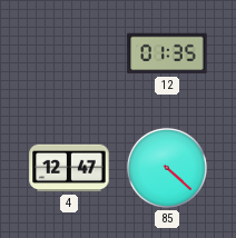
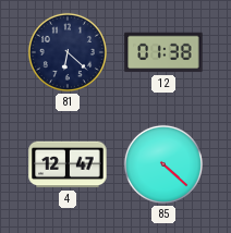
81: none -> 6:22
12: 01:35 -> 01:38
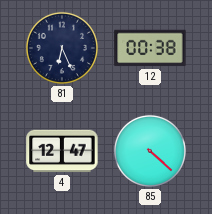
81: 6:22 -> 6:26
12: 01:38 -> 00:38
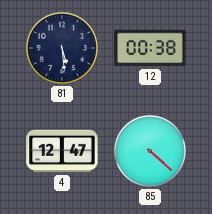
81: 6:26 -> 5:29
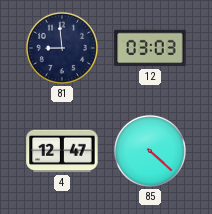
81: 5:29 -> 8:59
12: 00:38 -> 03:03
